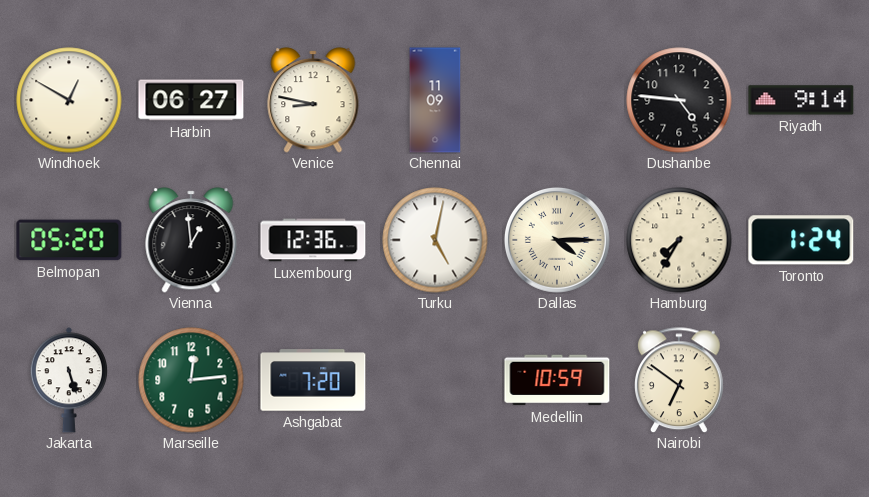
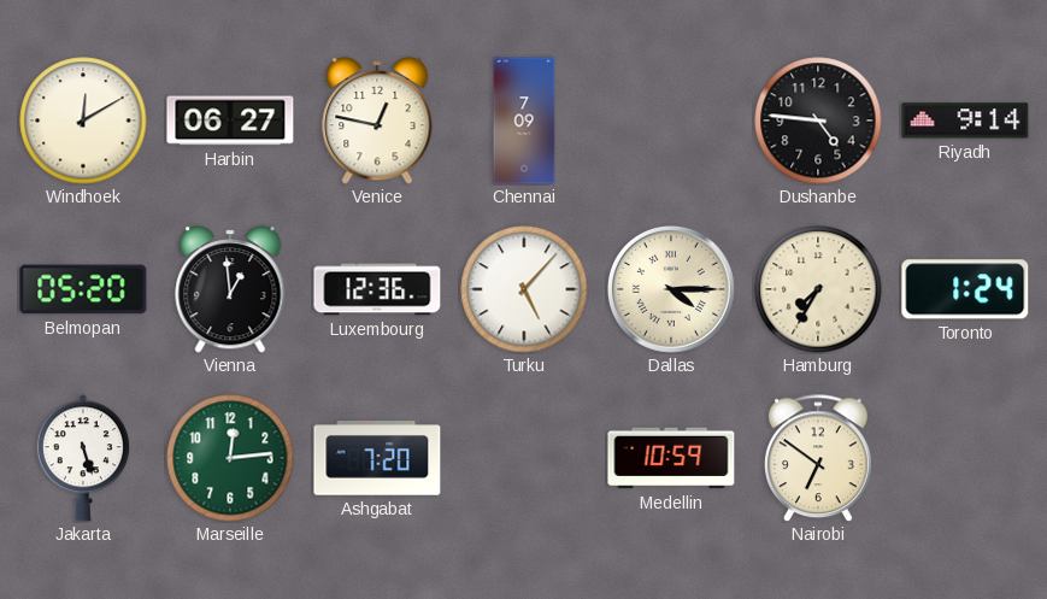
Windhoek: 12:50 -> 12:10
Venice: 8:47 -> 12:47
Chennai: 11:09 -> 7:09
Turku: 5:02 -> 5:07
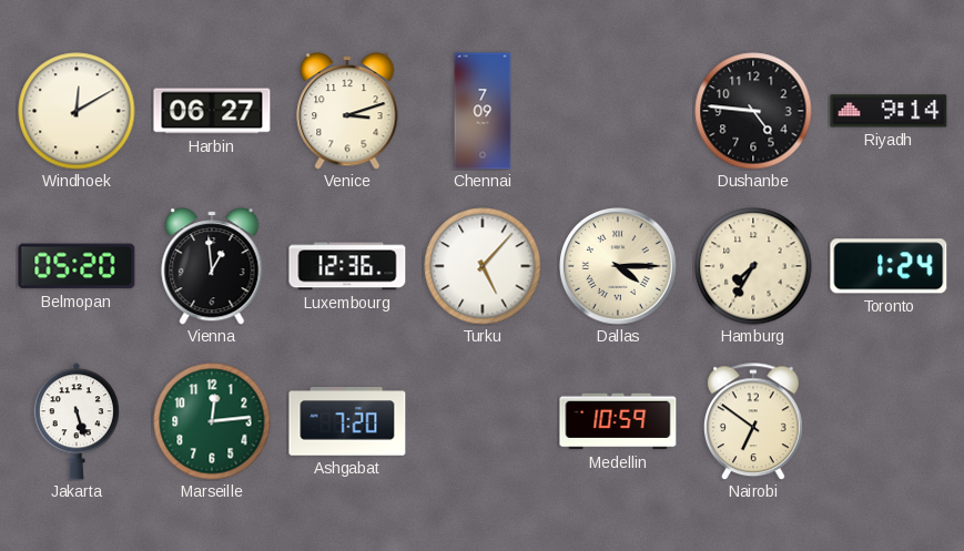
Venice: 12:47 -> 3:12
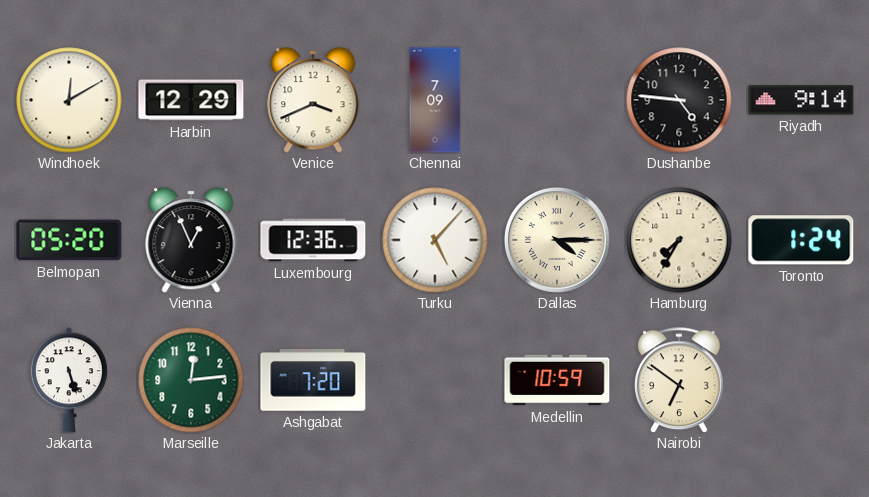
Harbin: 06:27 -> 12:29
Venice: 3:12 -> 3:41
Vienna: 12:59 -> 12:56
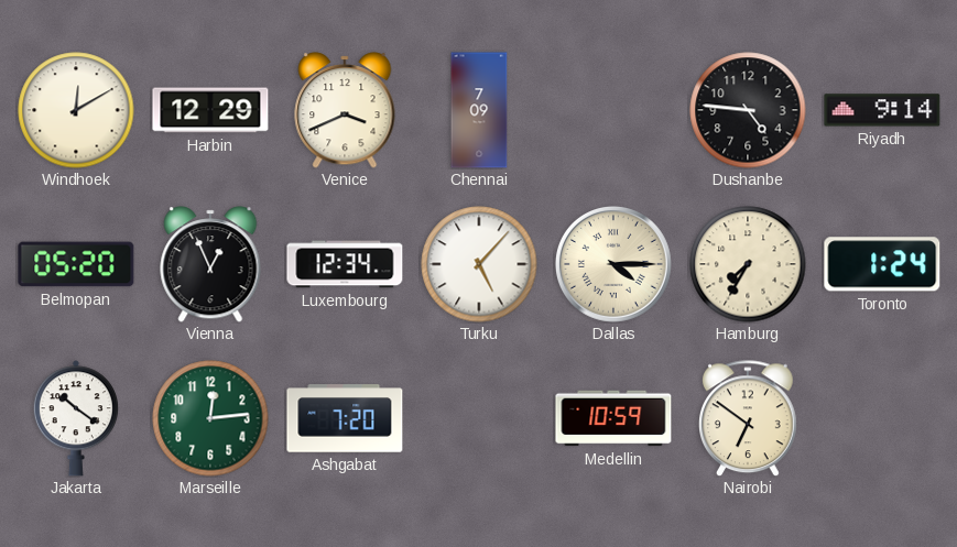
Luxembourg: 12:36 -> 12:34
Jakarta: 5:27 -> 10:21
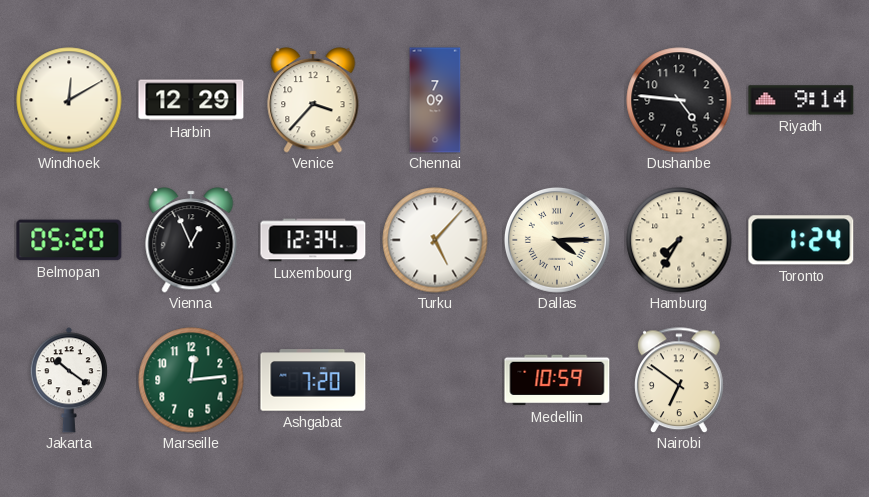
Venice: 3:41 -> 3:37
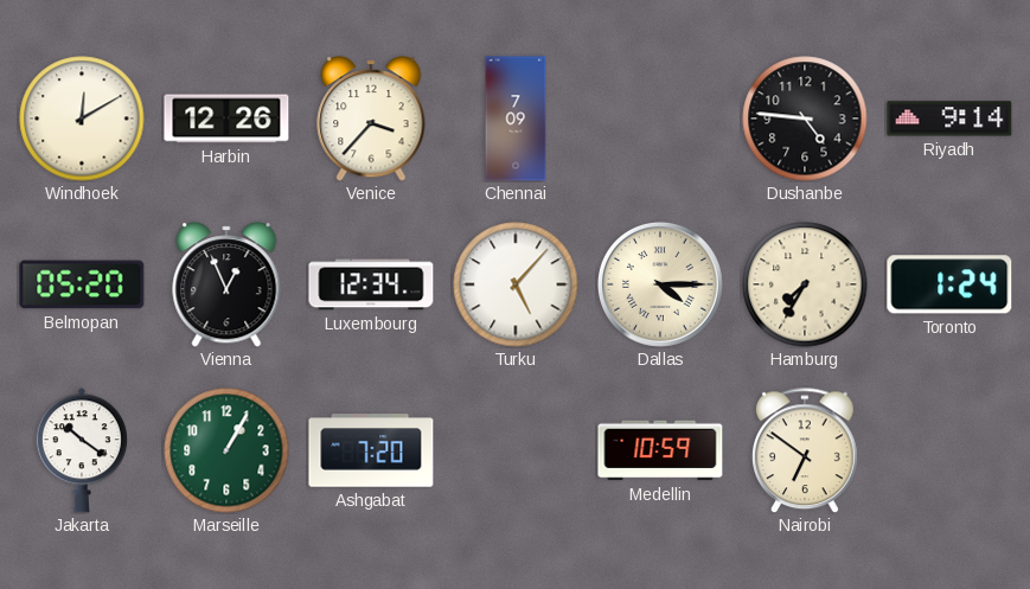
Harbin: 12:29 -> 12:26
Marseille: 12:14 -> 1:05
